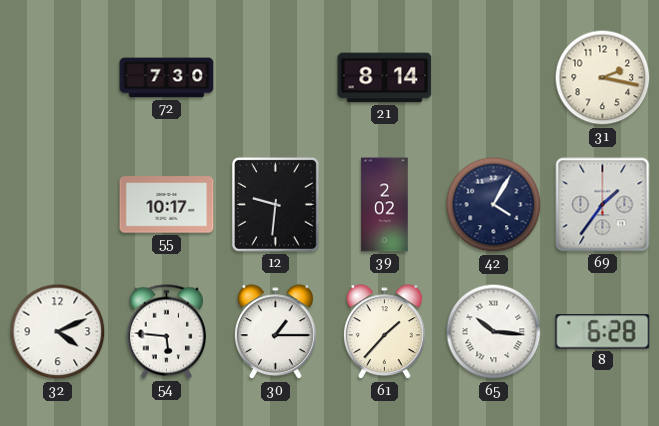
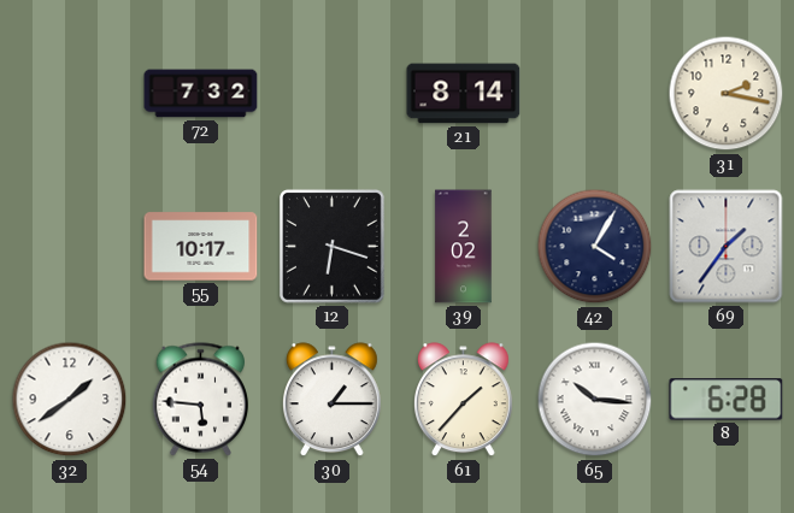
72: 7:30 -> 7:32
12: 9:31 -> 6:18
32: 4:11 -> 1:39
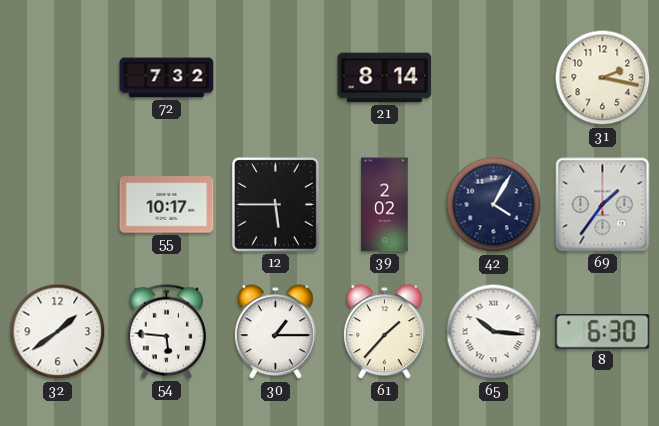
12: 6:18 -> 5:45
8: 6:28 -> 6:30
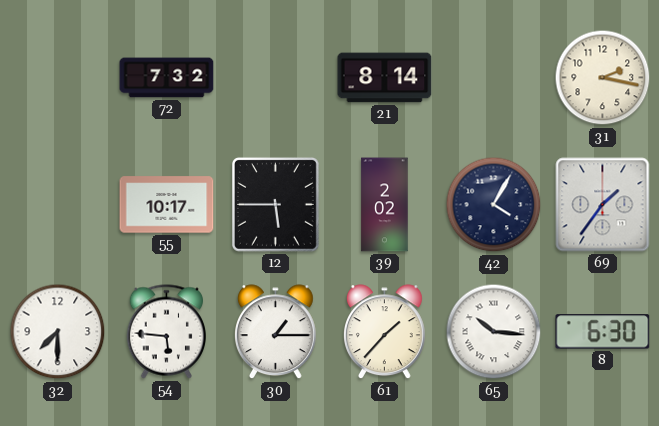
32: 1:39 -> 7:30
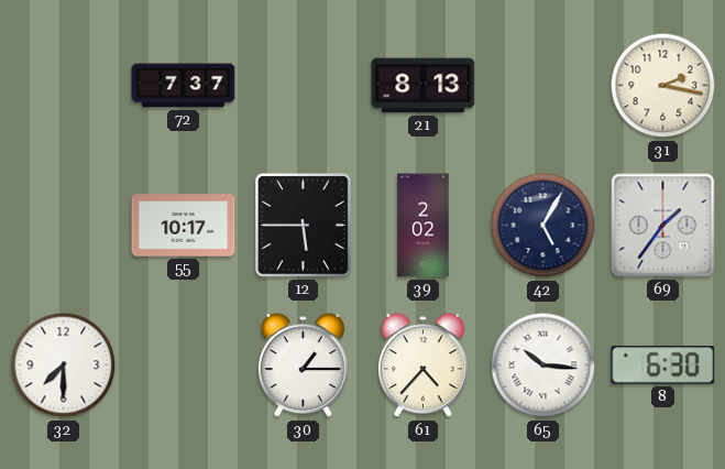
72: 7:32 -> 7:37
21: 8:14 -> 8:13
42: 4:05 -> 5:05
54: 5:46 -> none
61: 1:37 -> 4:37
